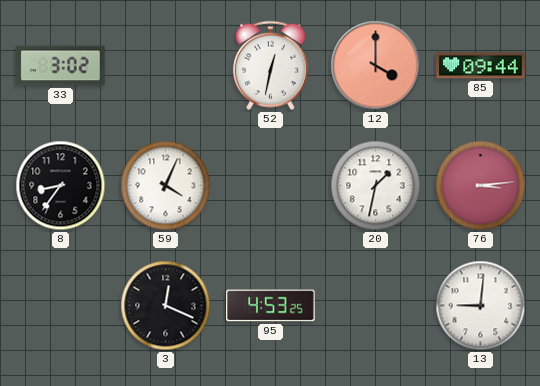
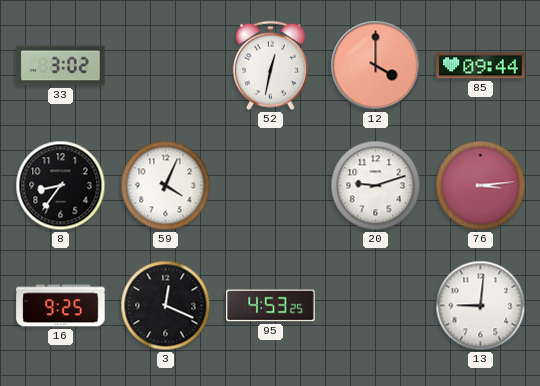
20: 1:32 -> 9:12
16: none -> 9:25
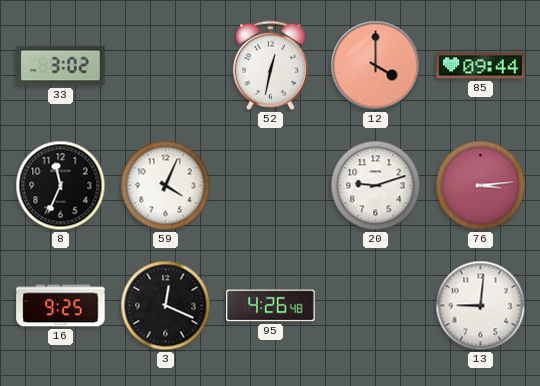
8: 8:36 -> 11:34
95: 4:53 -> 4:26
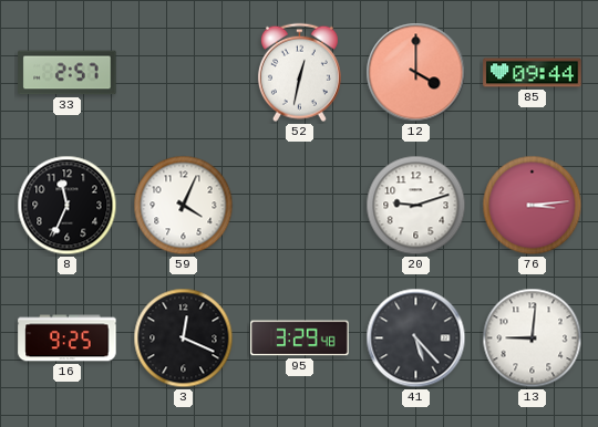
33: 3:02 -> 2:57
95: 4:26 -> 3:29
41: none -> 5:23
